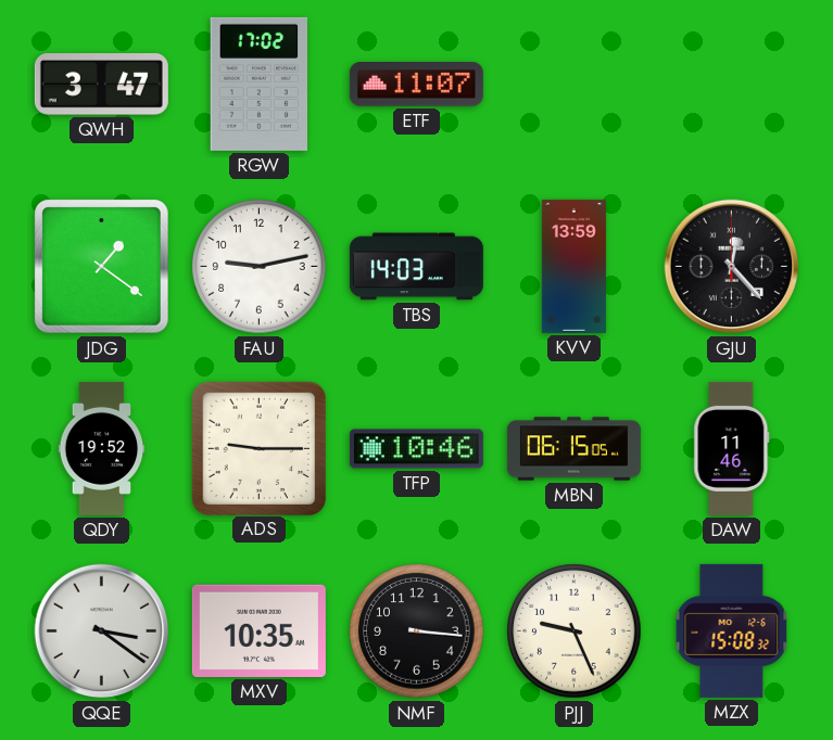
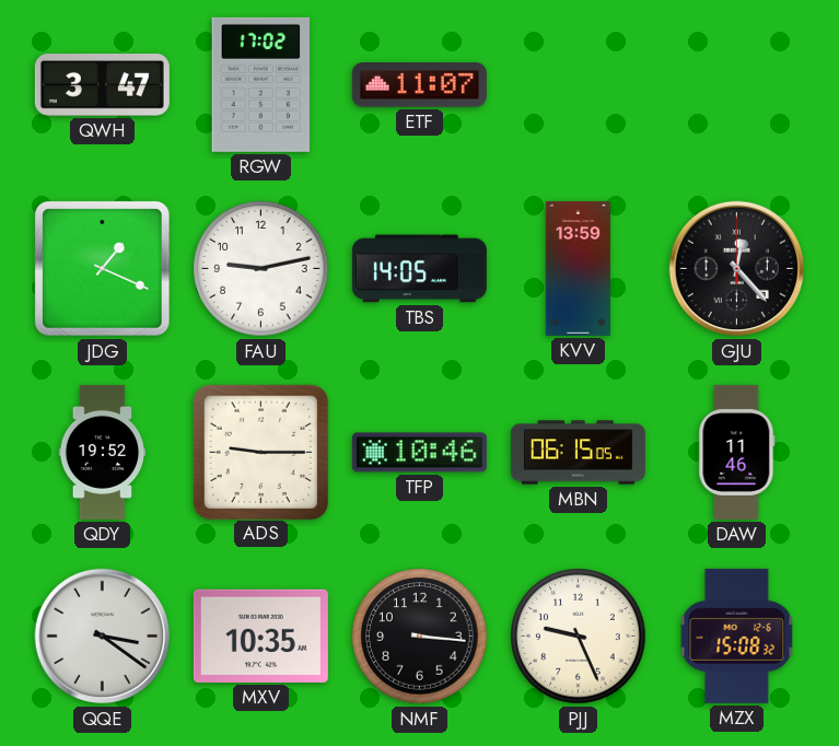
JDG: 1:21 -> 1:19
TBS: 14:03 -> 14:05
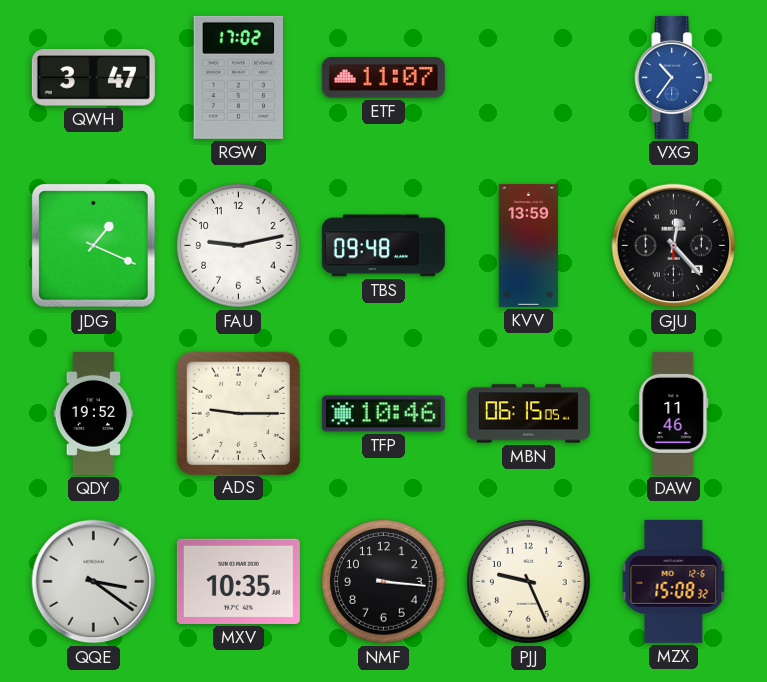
VXG: none -> 10:36
TBS: 14:05 -> 09:48
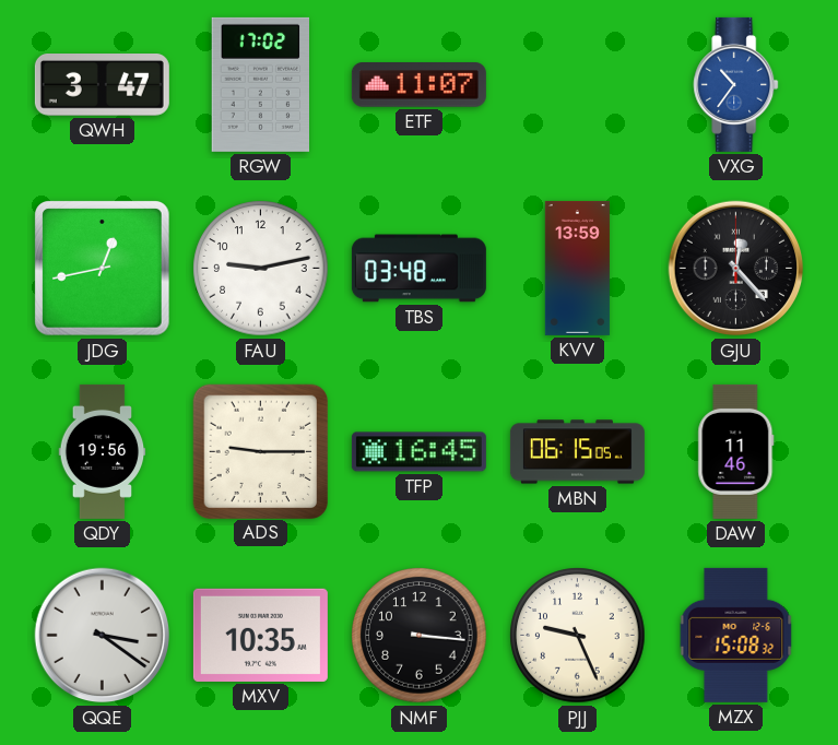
JDG: 1:19 -> 12:43
TBS: 09:48 -> 03:48
QDY: 19:52 -> 19:56
TFP: 10:46 -> 16:45
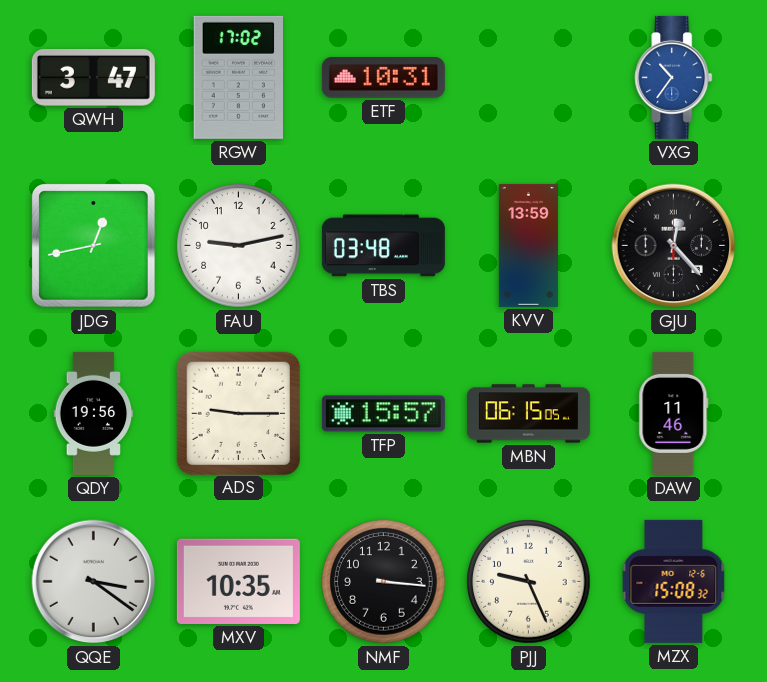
ETF: 11:07 -> 10:31
TFP: 16:45 -> 15:57
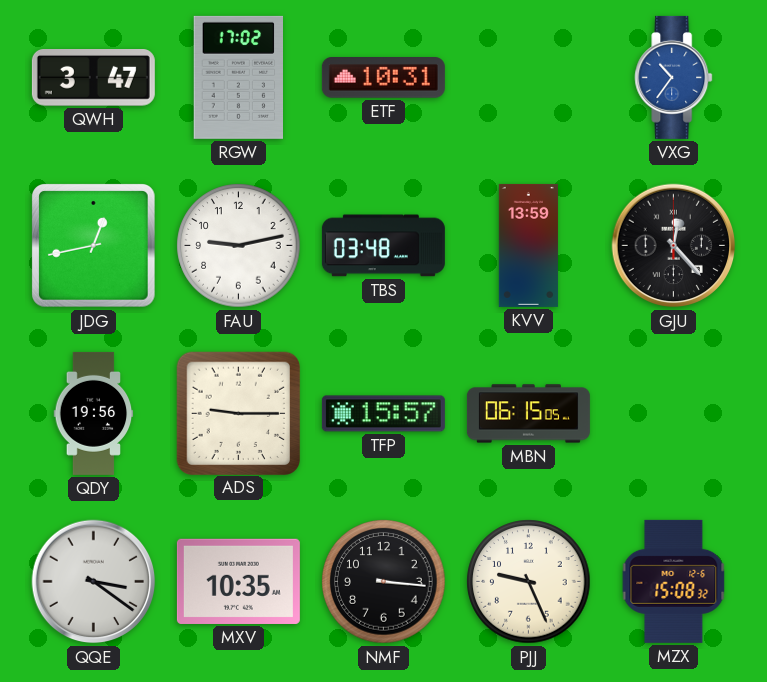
DAW: 11:46 -> none
